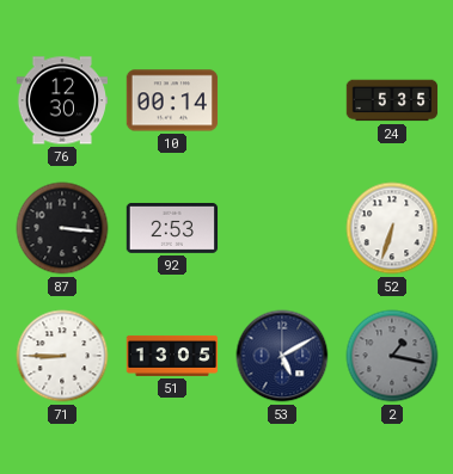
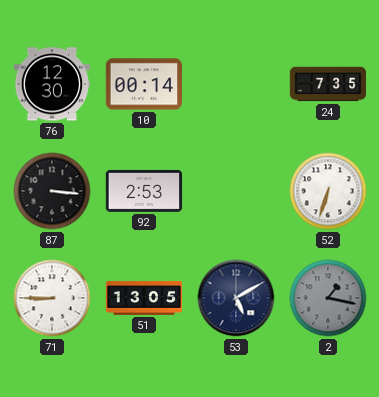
24: 5:35 -> 7:35
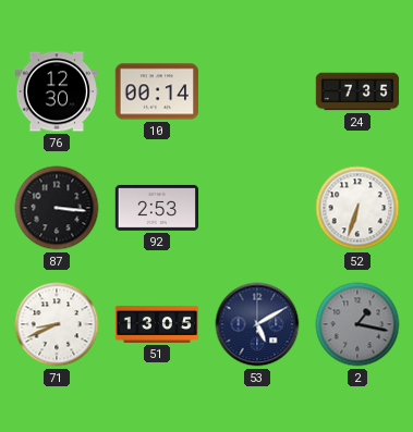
71: 8:45 -> 8:41
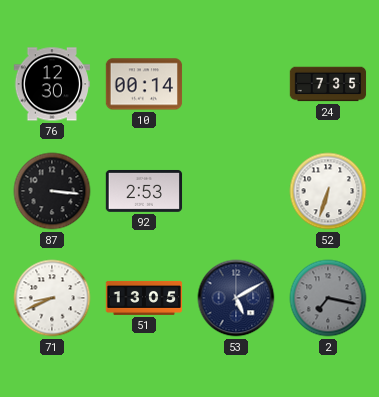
2: 1:17 -> 7:17
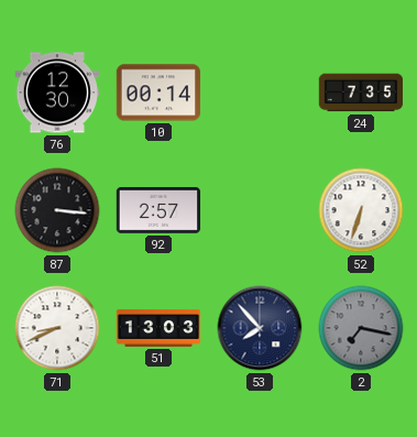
92: 2:53 -> 2:57
51: 13:05 -> 13:03
53: 5:10 -> 7:53
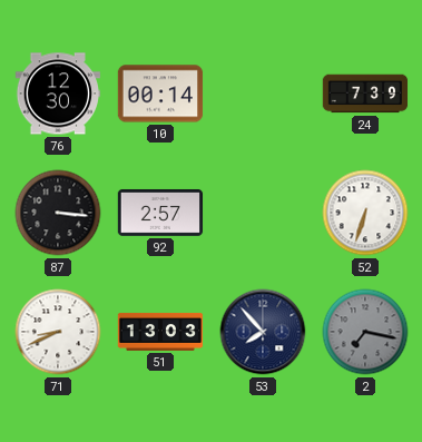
24: 7:35 -> 7:39
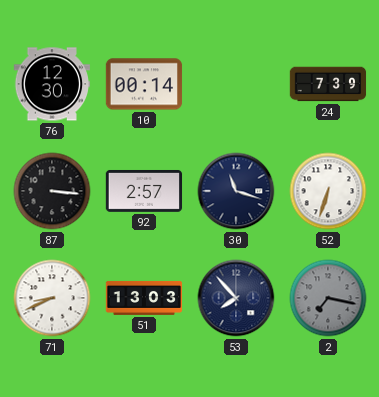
30: none -> 11:18
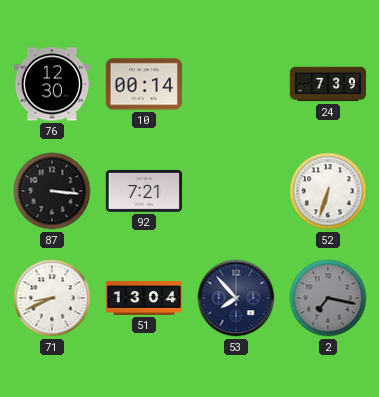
92: 2:57 -> 7:21
30: 11:18 -> none
51: 13:03 -> 13:04
